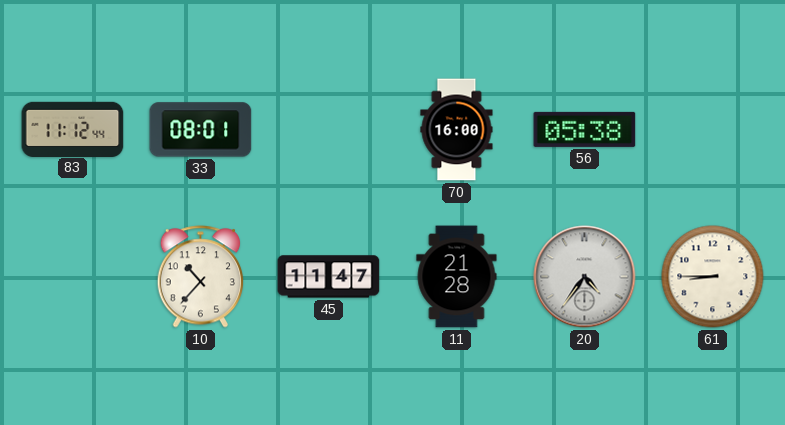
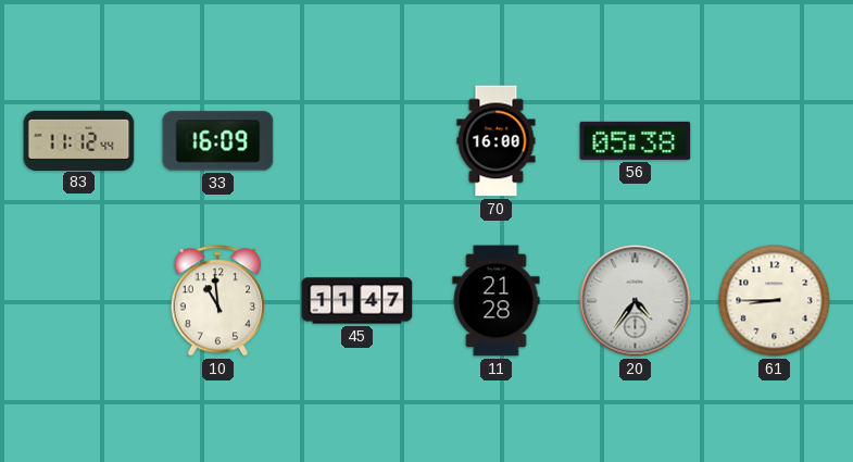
33: 08:01 -> 16:09
10: 10:37 -> 10:59
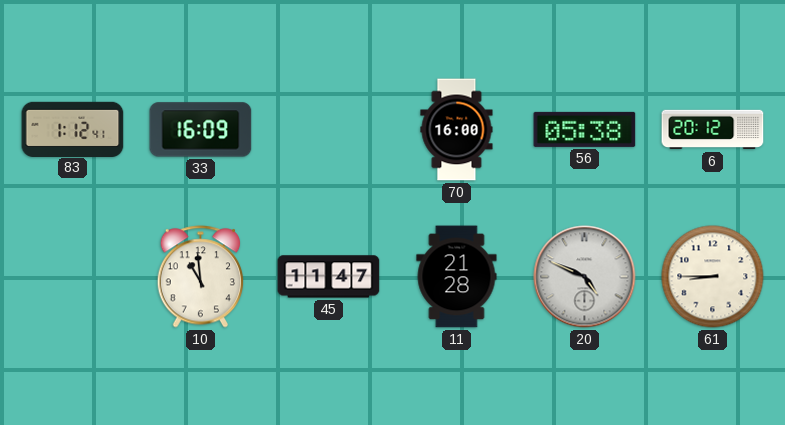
83: 11:12 -> 1:12
6: none -> 20:12
20: 4:36 -> 4:49
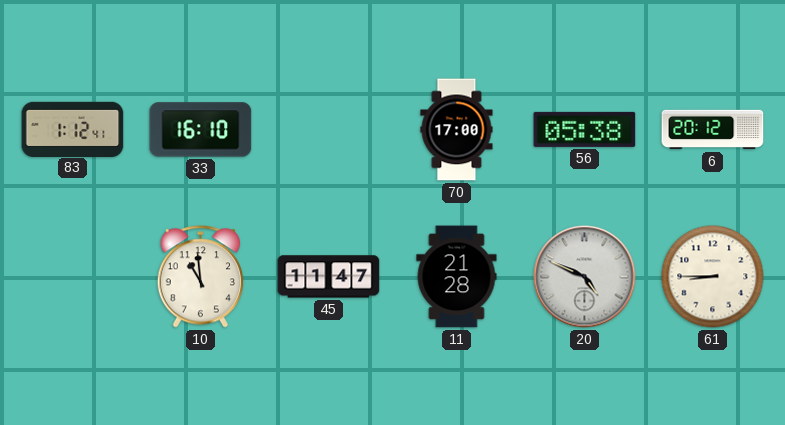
33: 16:09 -> 16:10
70: 16:00 -> 17:00
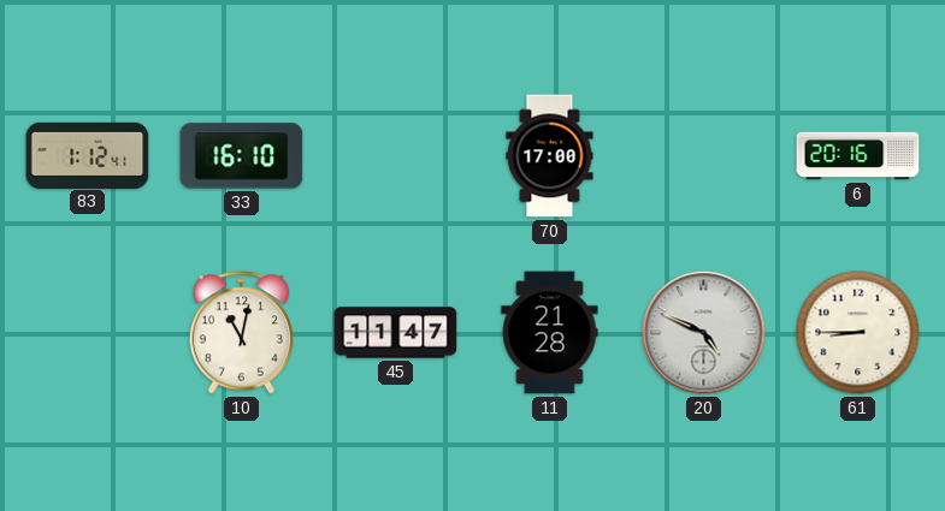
56: 05:38 -> none
6: 20:12 -> 20:16
10: 10:59 -> 11:02
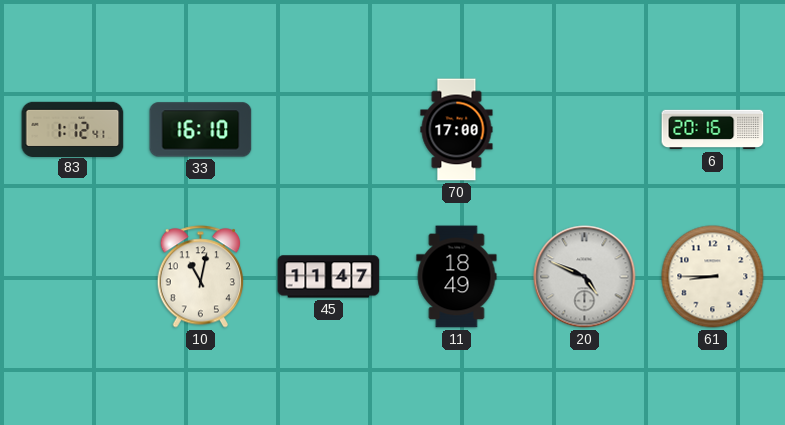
11: 21:28 -> 18:49
